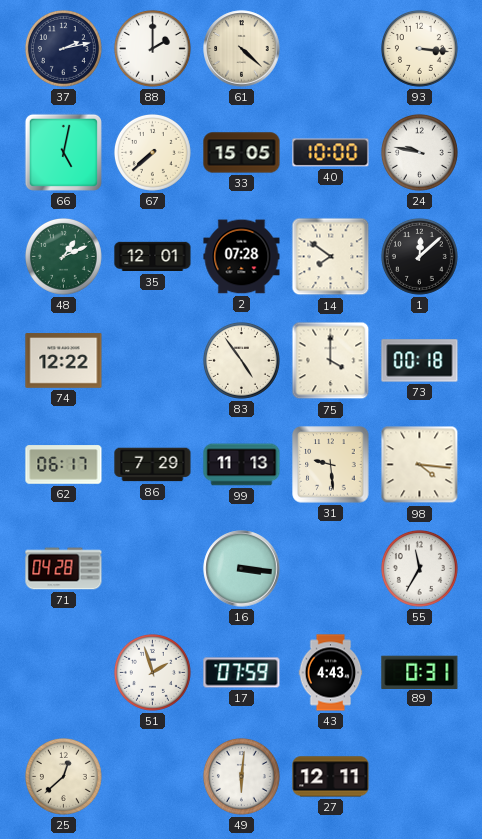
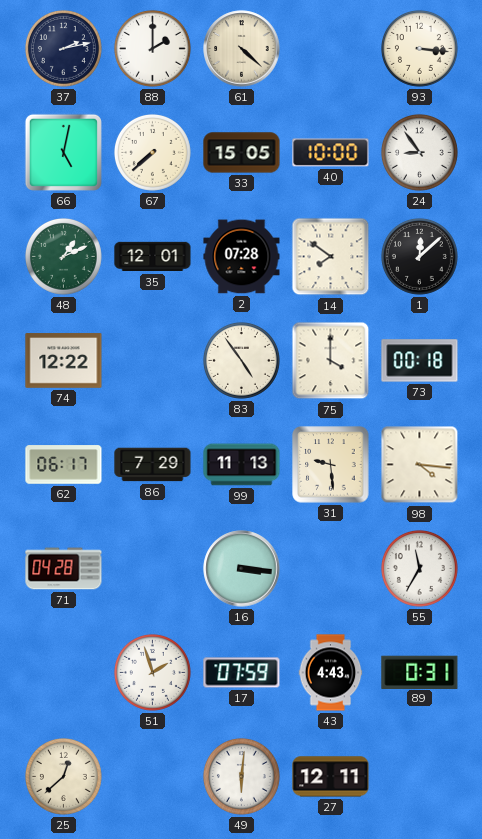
24: 9:47 -> 8:54
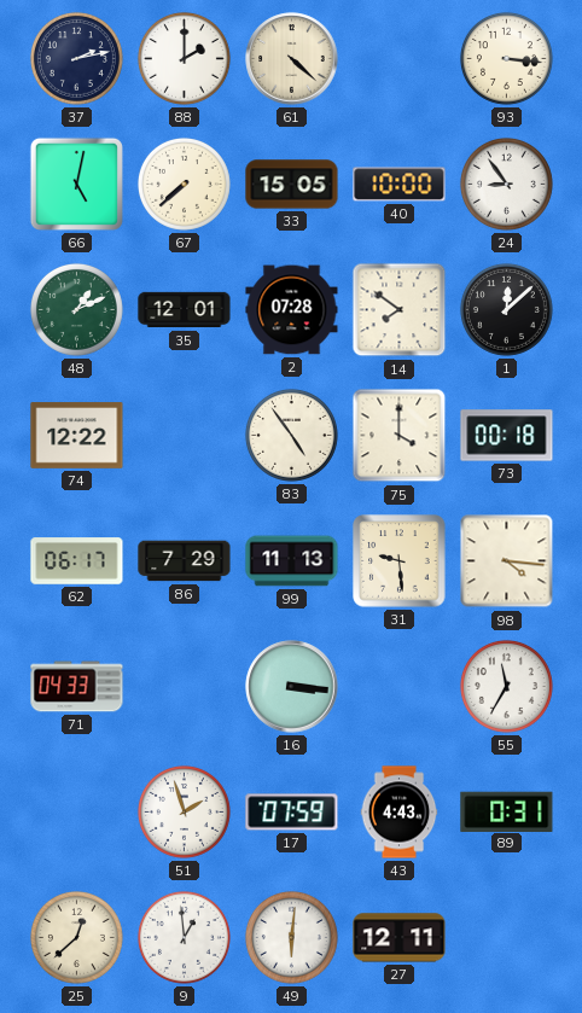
71: 04:28 -> 04:33
9: none -> 12:59
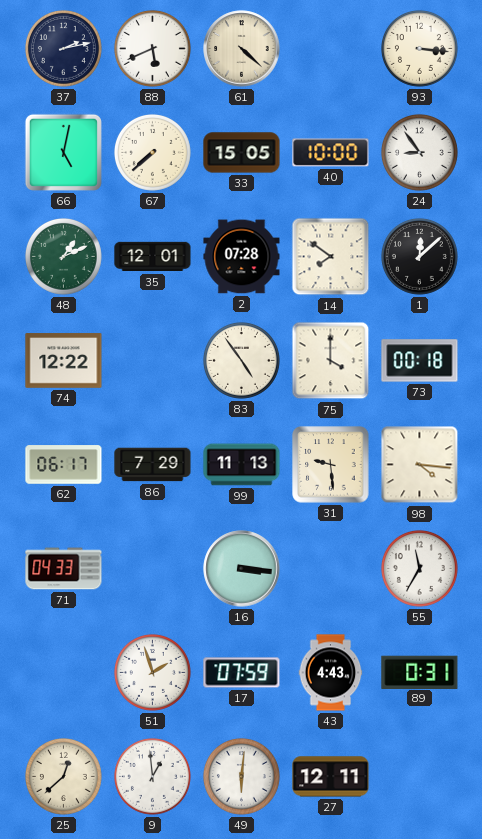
88: 2:00 -> 5:41
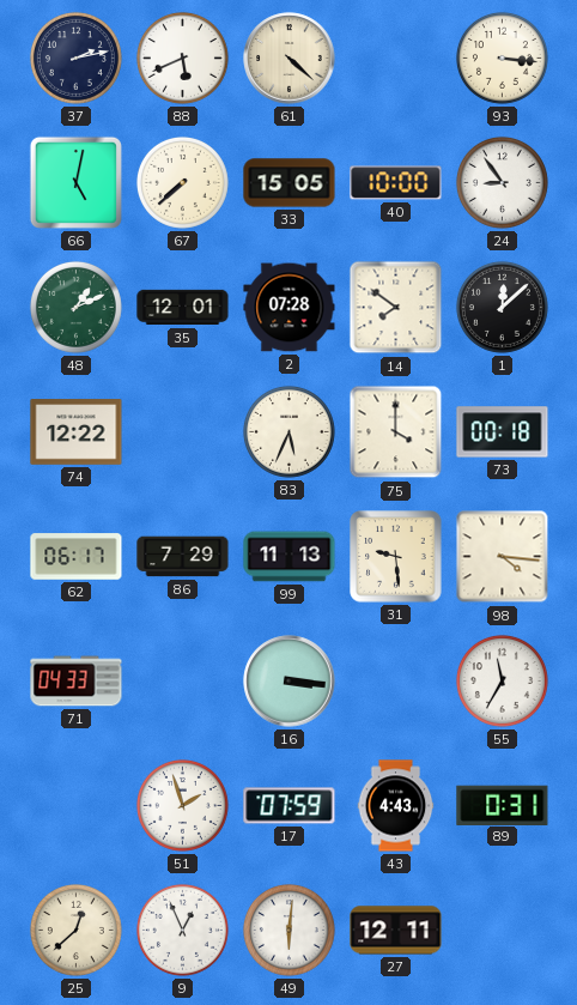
83: 4:54 -> 5:34
9: 12:59 -> 12:56
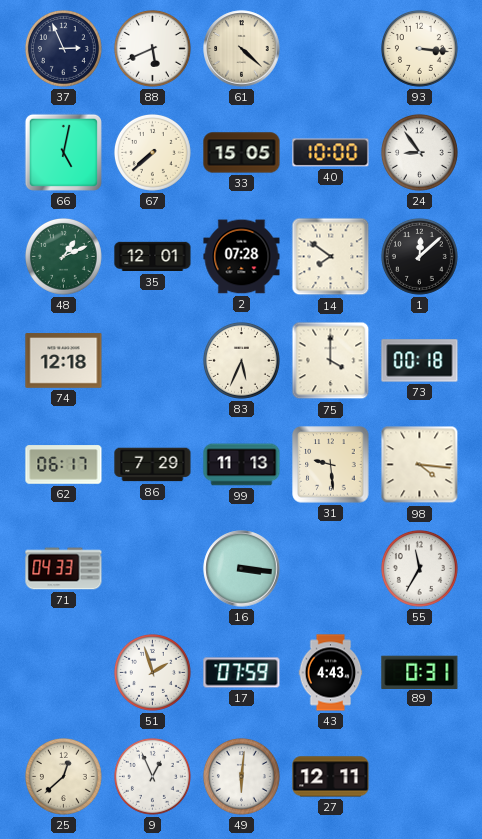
37: 2:13 -> 2:56
74: 12:22 -> 12:18
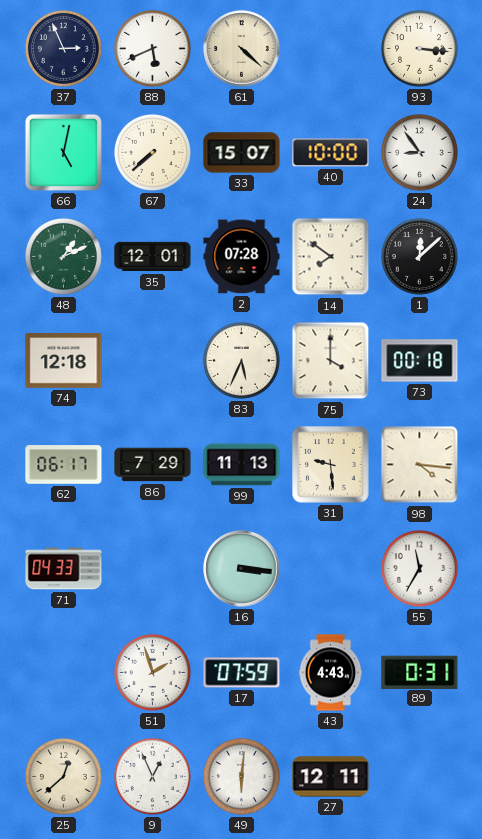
33: 15:05 -> 15:07
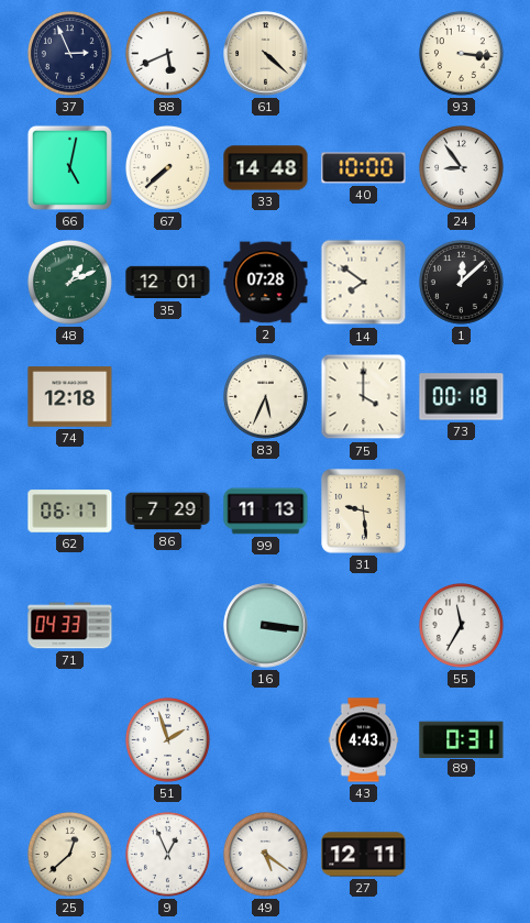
33: 15:07 -> 14:48
98: 4:16 -> none
17: 07:59 -> none
49: 6:01 -> 5:21
